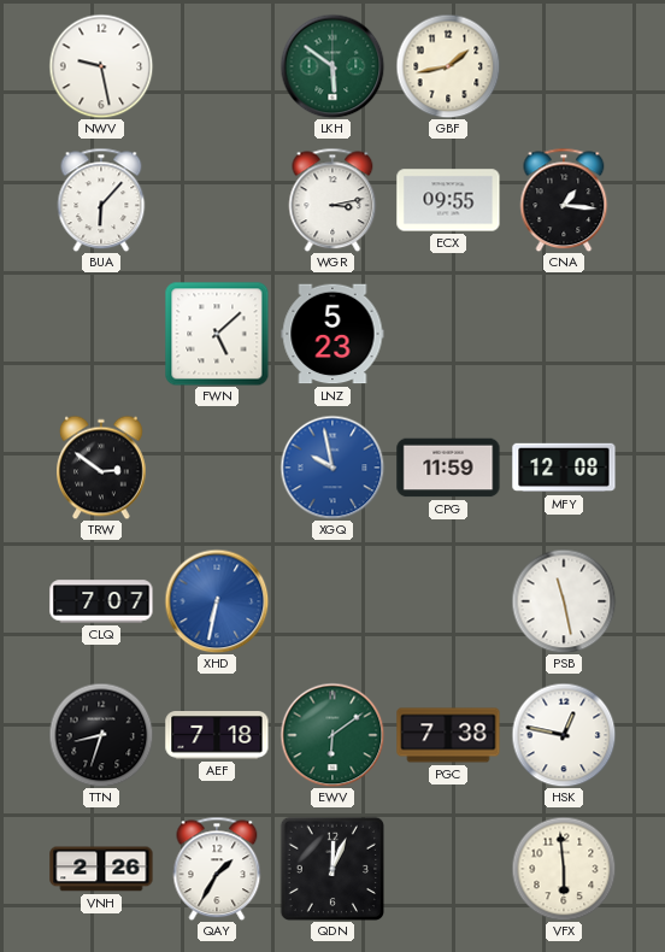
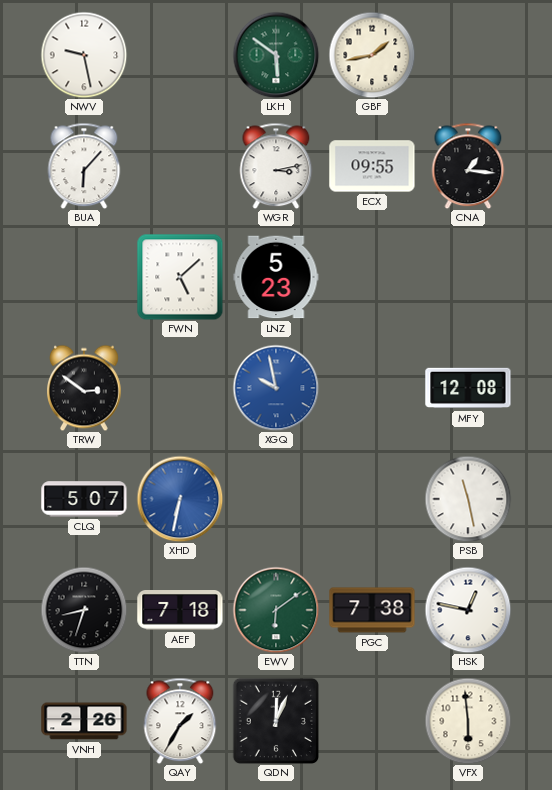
CPG: 11:59 -> none
CLQ: 7:07 -> 5:07
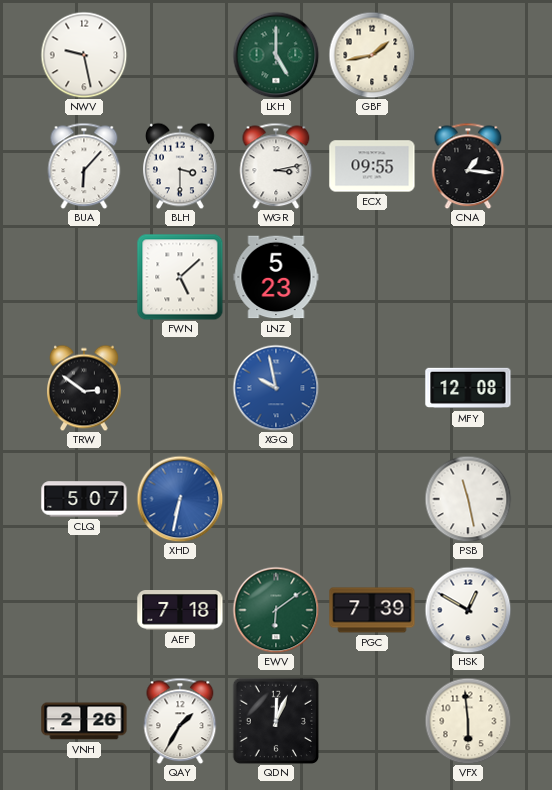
LKH: 5:51 -> 5:00
BLH: none -> 3:30
TTN: 8:33 -> none
PGC: 7:38 -> 7:39
HSK: 12:47 -> 12:50
